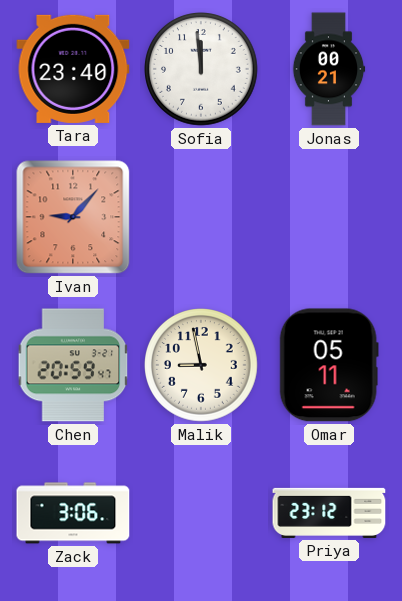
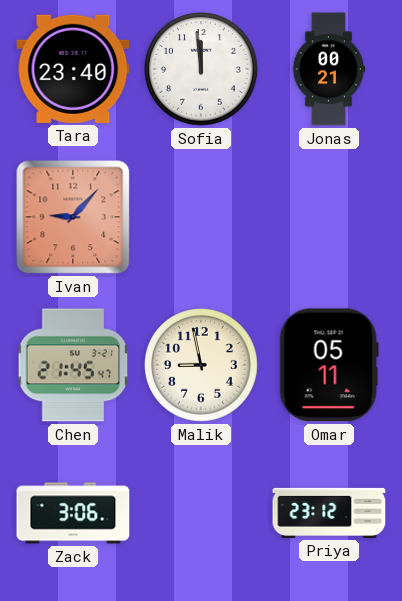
Chen: 20:59 -> 21:45
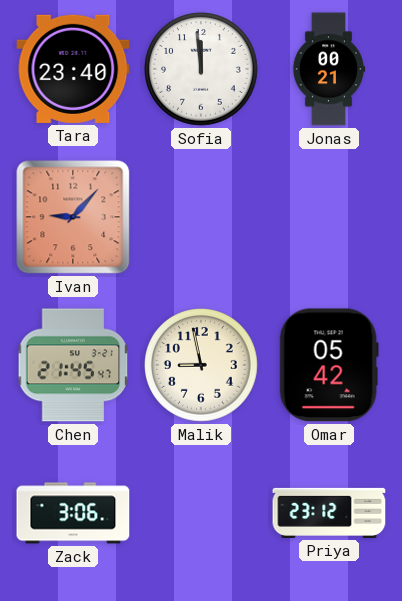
Omar: 05:11 -> 05:42
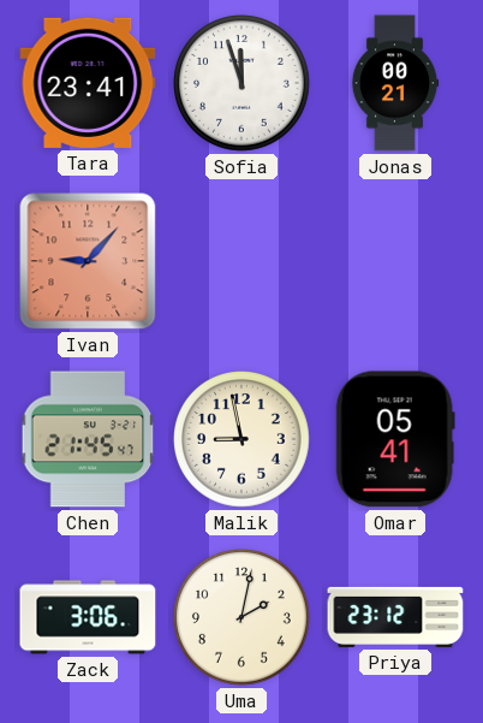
Tara: 23:40 -> 23:41
Sofia: 11:59 -> 11:57
Omar: 05:42 -> 05:41
Uma: none -> 2:02
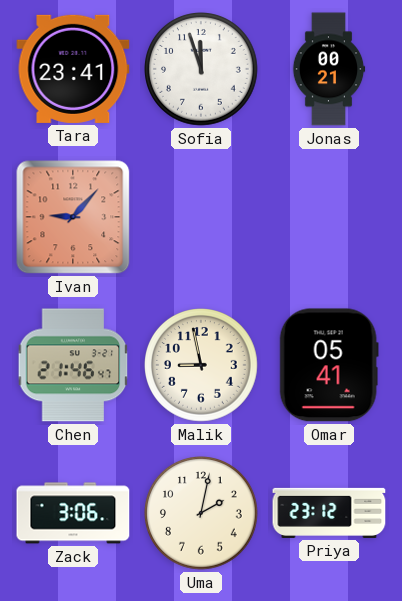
Chen: 21:45 -> 21:46
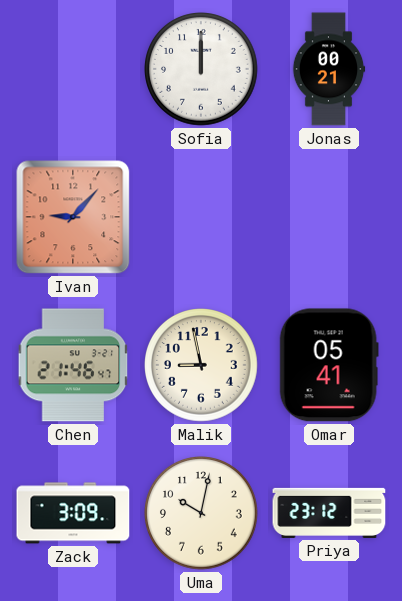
Tara: 23:41 -> none
Sofia: 11:57 -> 12:00
Zack: 3:06 -> 3:09
Uma: 2:02 -> 10:02
